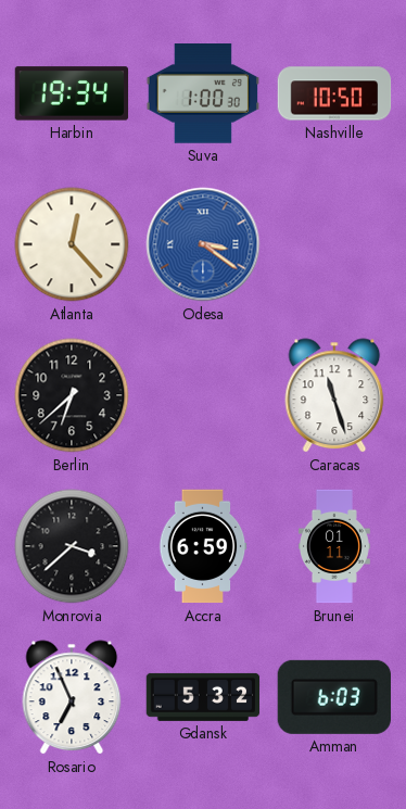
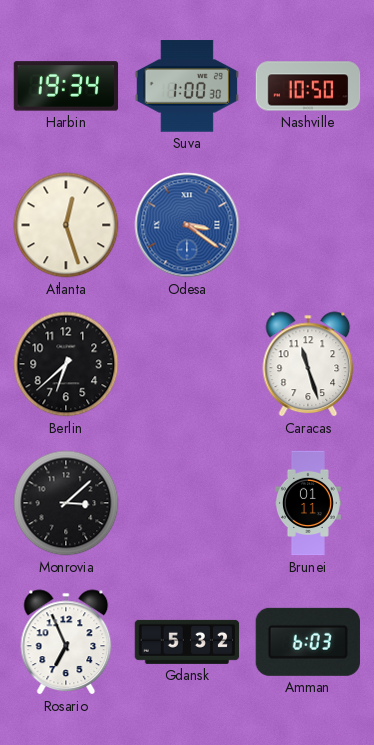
Atlanta: 12:23 -> 12:27
Monrovia: 3:38 -> 3:08
Accra: 6:59 -> none
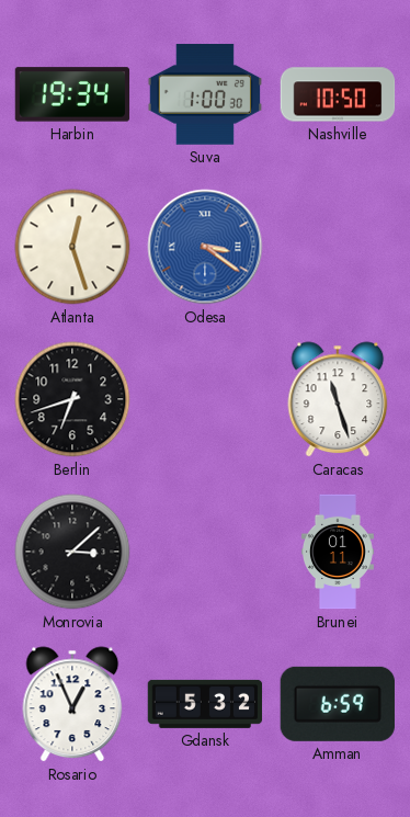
Berlin: 6:38 -> 6:42
Rosario: 6:56 -> 12:56
Amman: 6:03 -> 6:59
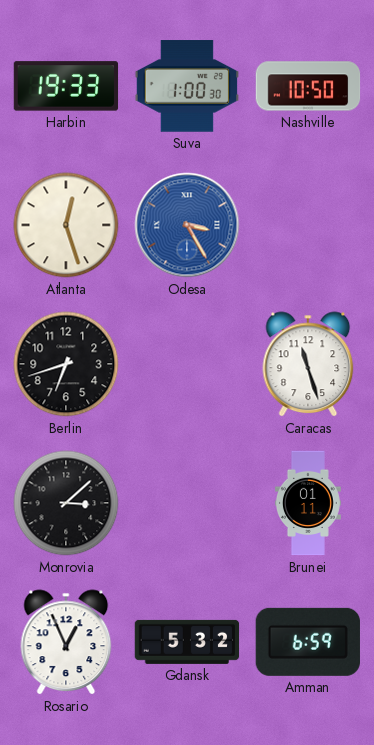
Harbin: 19:34 -> 19:33
Odesa: 3:21 -> 3:25
